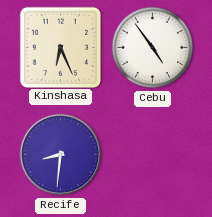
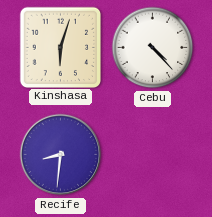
Kinshasa: 6:26 -> 6:03
Cebu: 4:54 -> 4:23
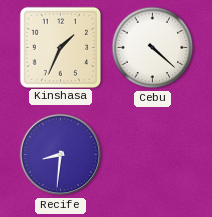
Kinshasa: 6:03 -> 1:34
Cebu: 4:23 -> 4:22
